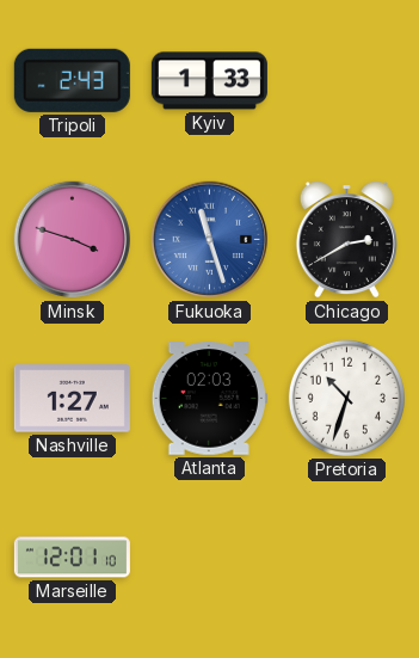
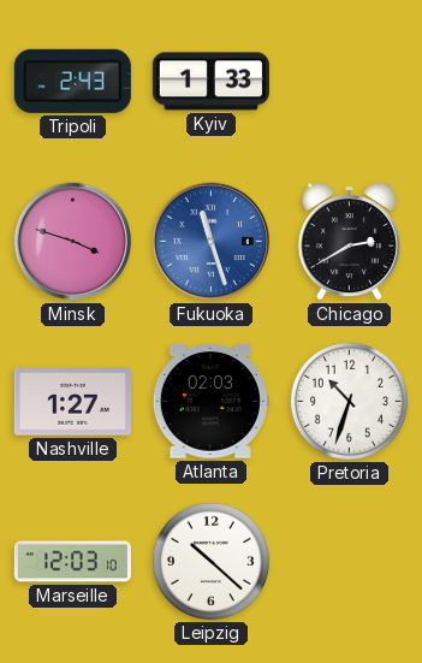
Marseille: 12:01 -> 12:03
Leipzig: none -> 10:22
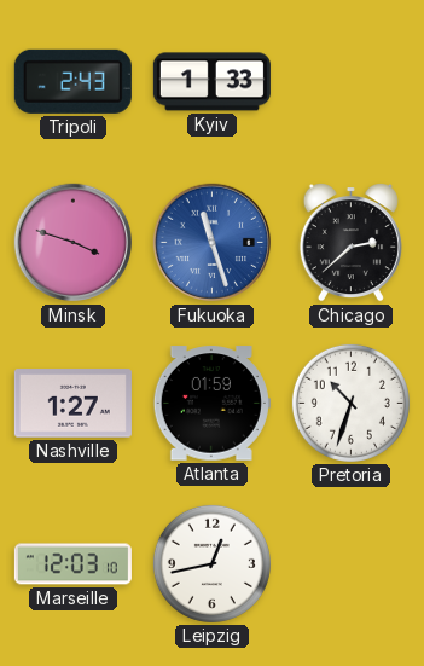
Chicago: 2:40 -> 2:38
Atlanta: 02:03 -> 01:59
Leipzig: 10:22 -> 12:43
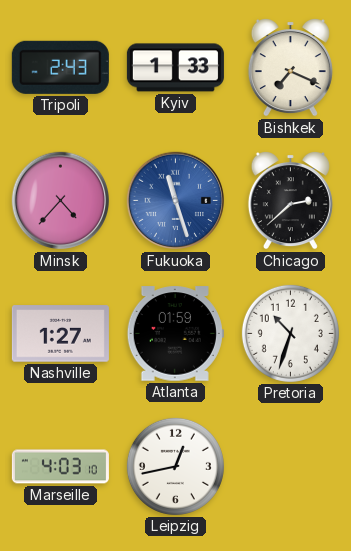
Bishkek: none -> 7:19
Minsk: 3:48 -> 4:37
Marseille: 12:03 -> 4:03
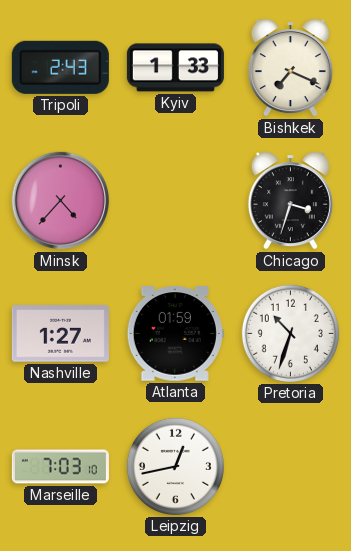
Fukuoka: 11:27 -> none
Chicago: 2:38 -> 3:33
Marseille: 4:03 -> 7:03
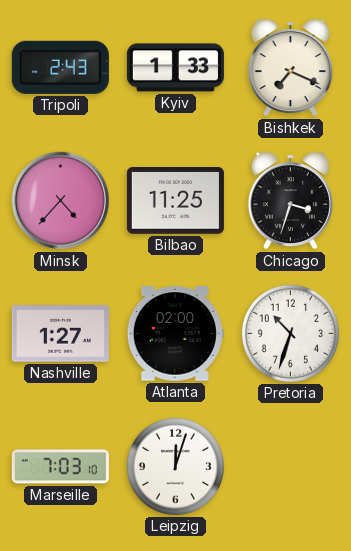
Bilbao: none -> 11:25
Atlanta: 01:59 -> 02:00
Leipzig: 12:43 -> 12:03
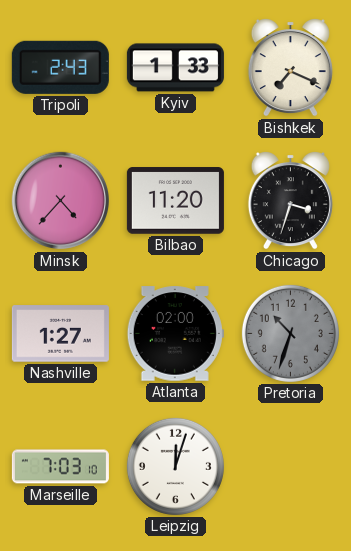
Bilbao: 11:25 -> 11:20
Pretoria dial: white -> grey
